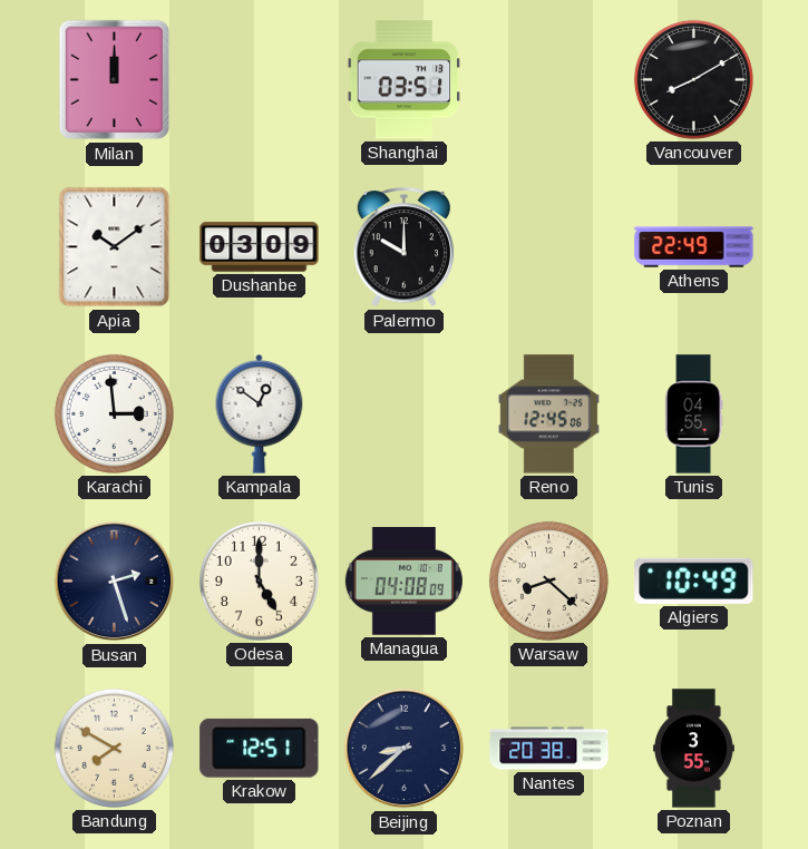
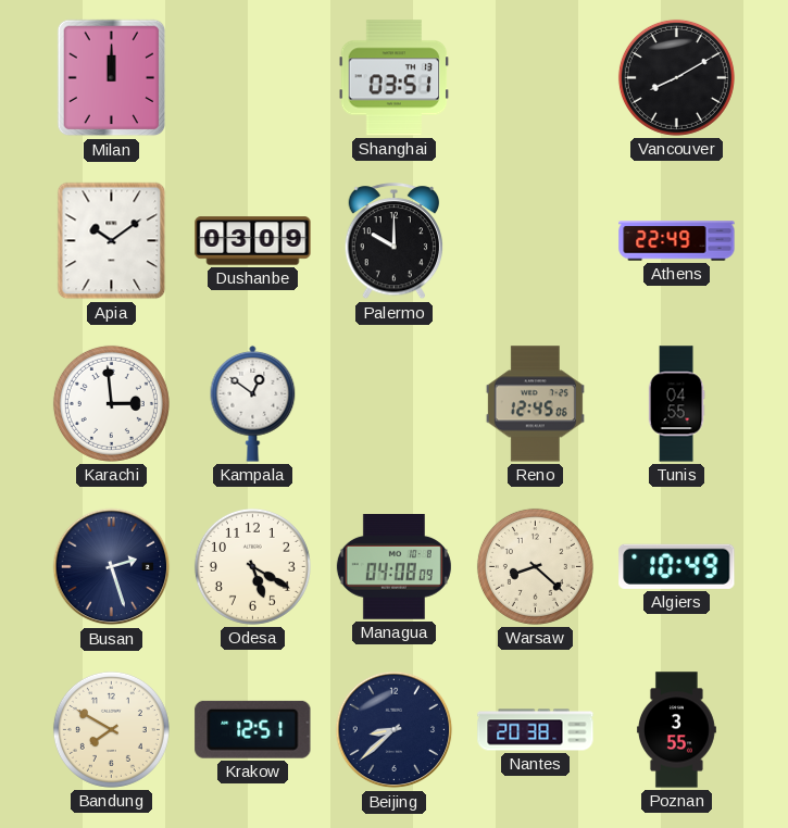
Odesa: 5:00 -> 5:20
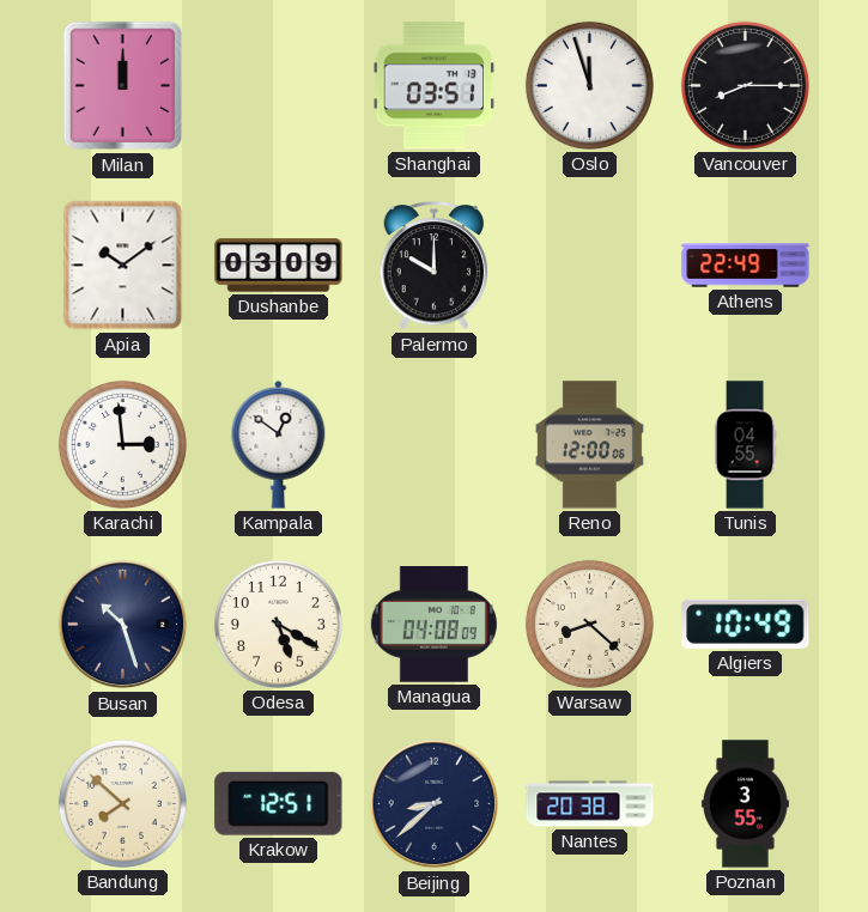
Oslo: none -> 11:57
Vancouver: 8:10 -> 8:15
Reno: 12:45 -> 12:00
Busan: 2:27 -> 10:27
Bandung: 7:50 -> 7:52
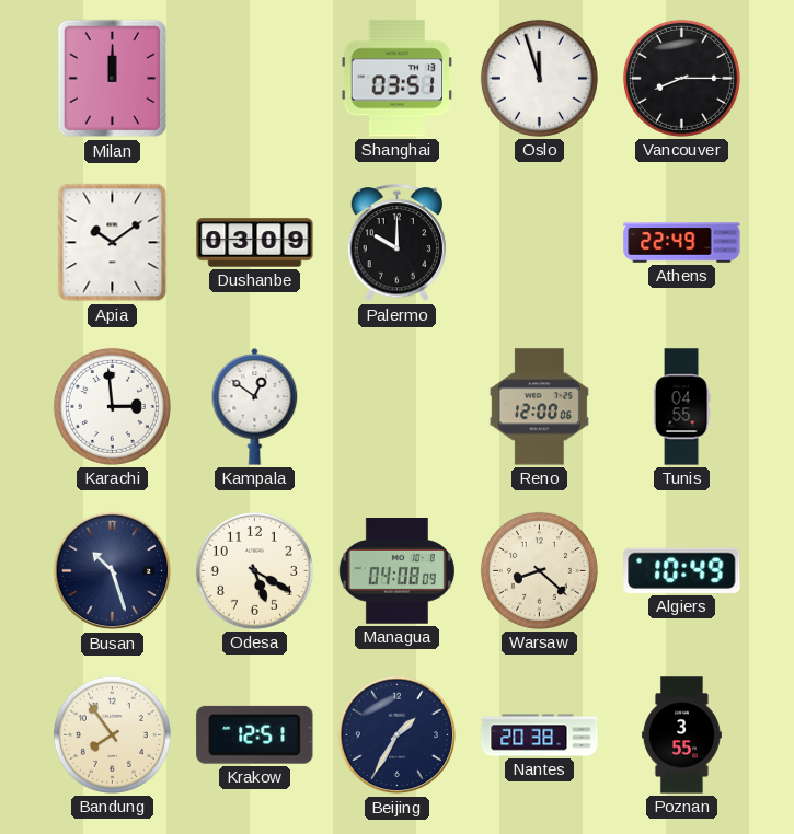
Bandung: 7:52 -> 7:54
Beijing: 8:38 -> 1:35
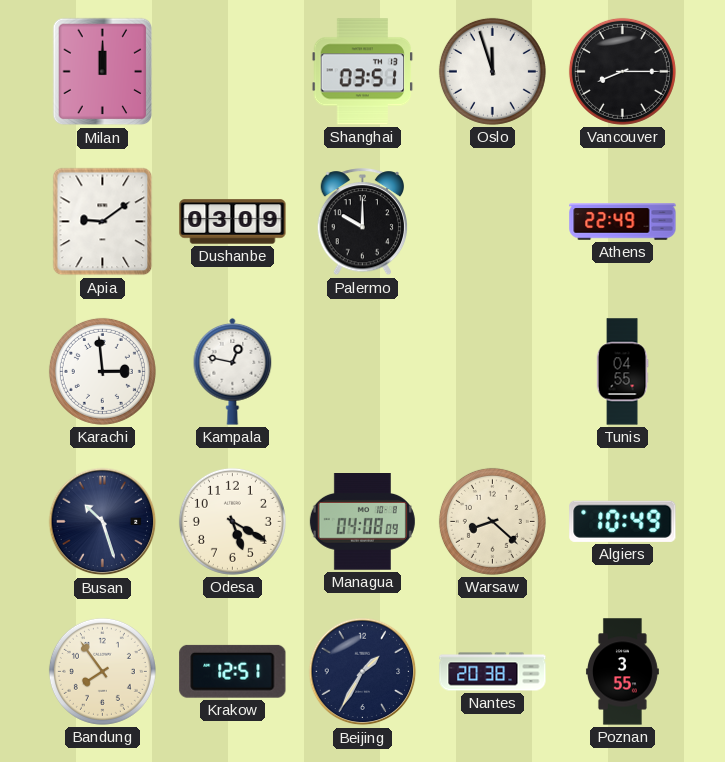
Apia: 10:09 -> 9:09
Kampala: 12:51 -> 12:47
Reno: 12:00 -> none
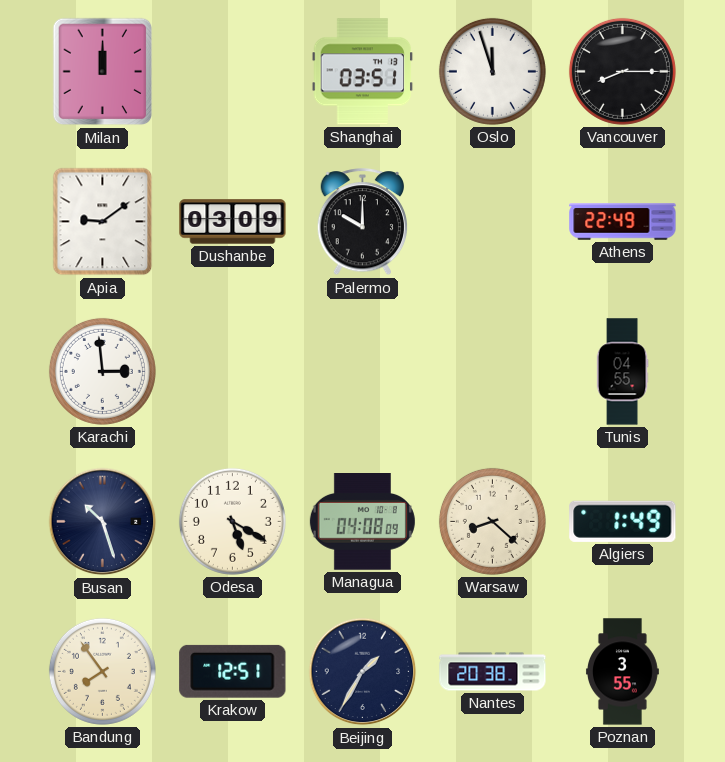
Kampala: 12:47 -> none
Algiers: 10:49 -> 1:49
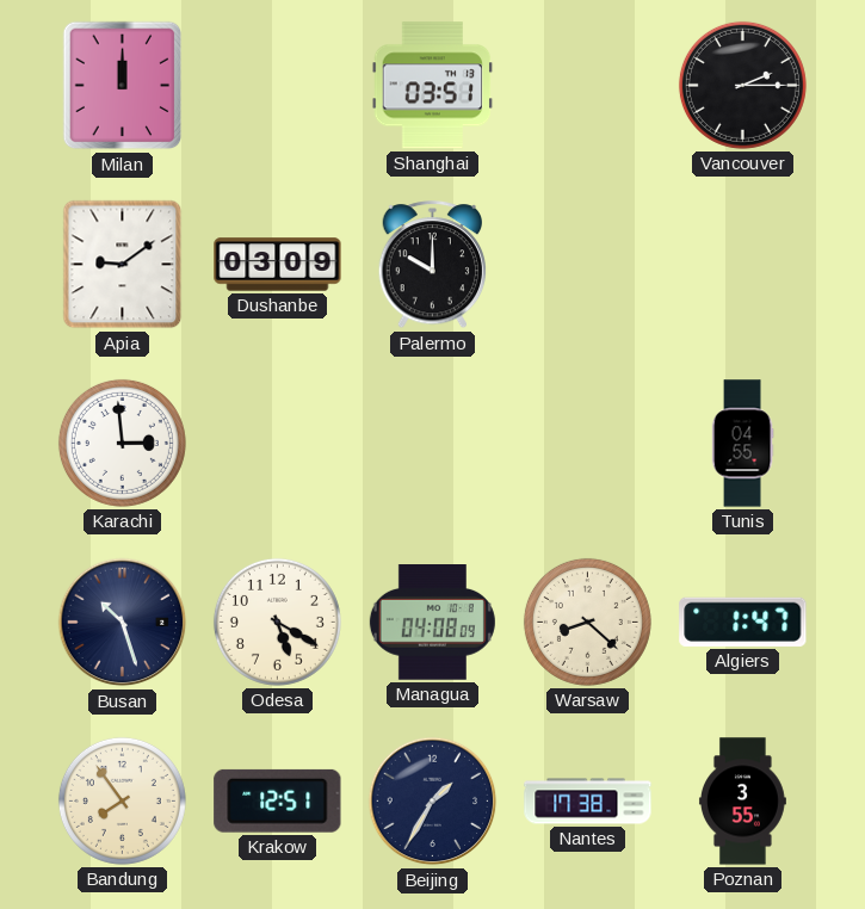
Oslo: 11:57 -> none
Vancouver: 8:15 -> 2:15
Athens: 22:49 -> none
Algiers: 1:49 -> 1:47
Nantes: 20:38 -> 17:38
